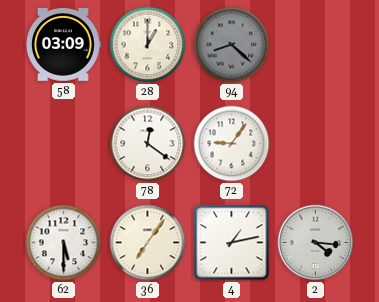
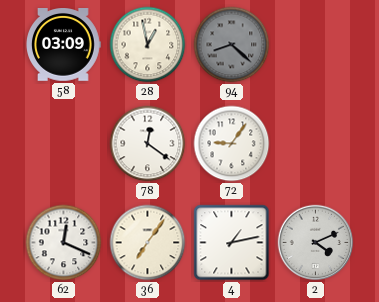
28: 1:00 -> 12:58
62: 5:30 -> 12:19
2: 4:16 -> 4:11
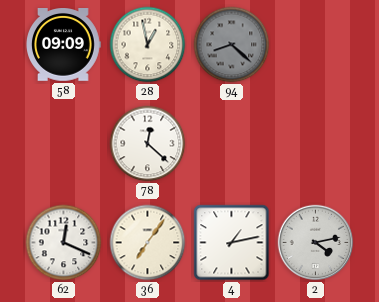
58: 03:09 -> 09:09
78: 12:21 -> 12:22
72: 9:06 -> none
2: 4:11 -> 4:13
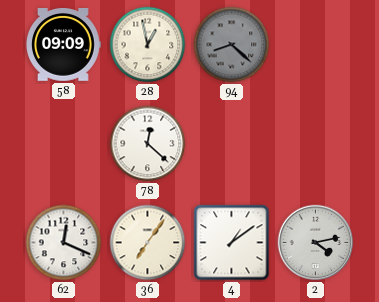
4: 1:13 -> 1:09
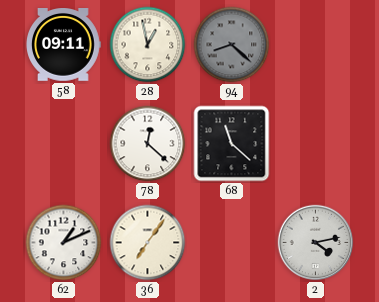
58: 09:09 -> 09:11
68: none -> 11:22
62: 12:19 -> 1:11
4: 1:09 -> none
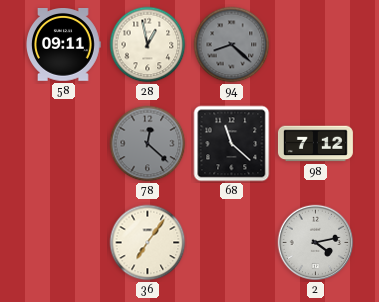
78 dial: white -> grey
98: none -> 7:12
62: 1:11 -> none
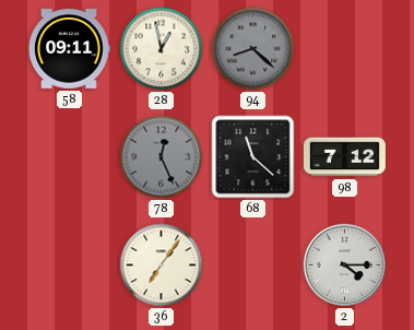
78: 12:22 -> 12:26
2: 4:13 -> 4:15
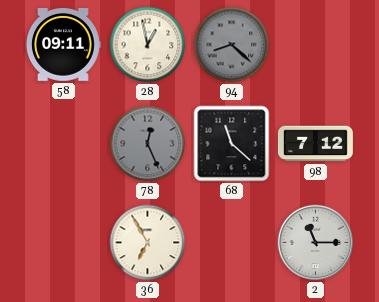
36: 7:06 -> 6:55
2: 4:15 -> 11:15
